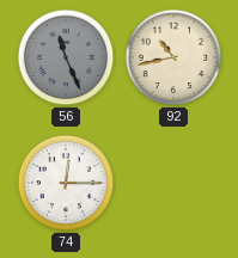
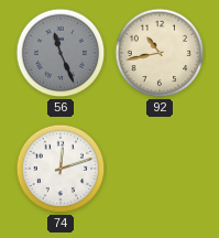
74: 12:15 -> 12:12
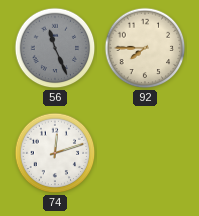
92: 10:43 -> 7:45
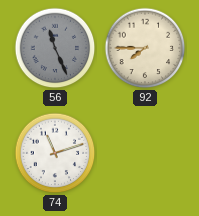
74: 12:12 -> 11:12
